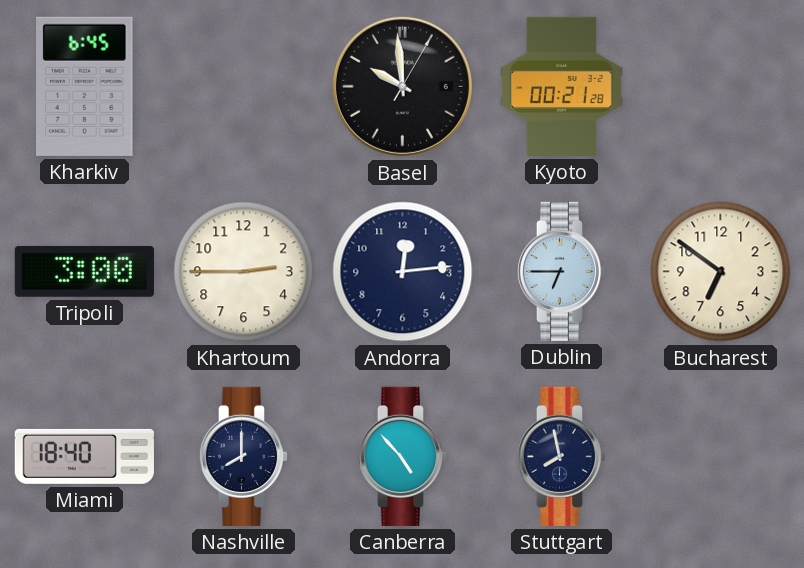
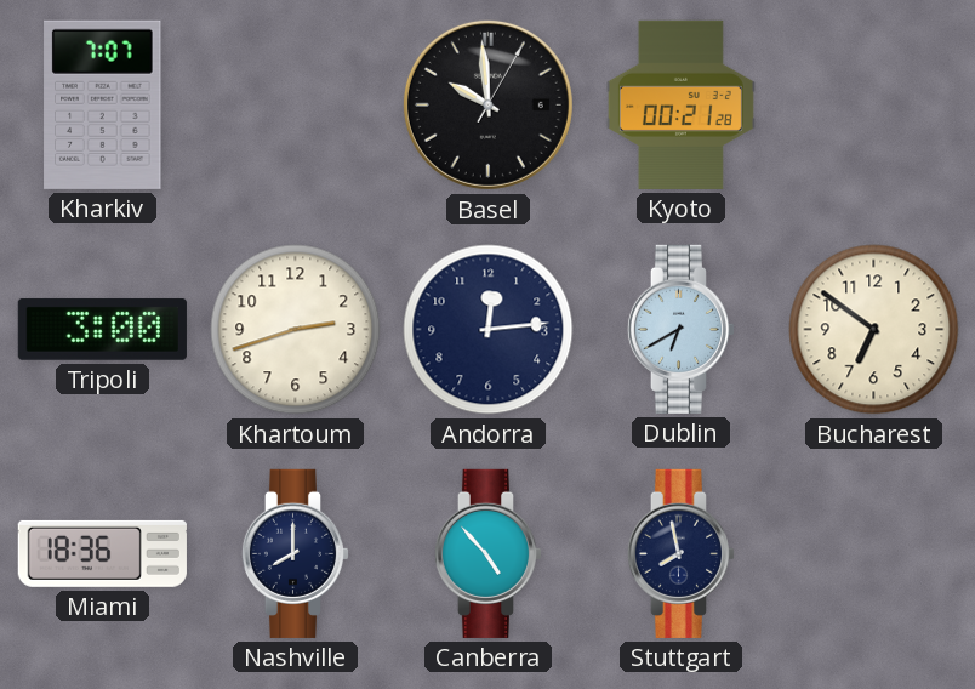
Kharkiv: 6:45 -> 7:07
Khartoum: 2:45 -> 2:42
Dublin: 6:45 -> 6:40
Miami: 18:40 -> 18:36
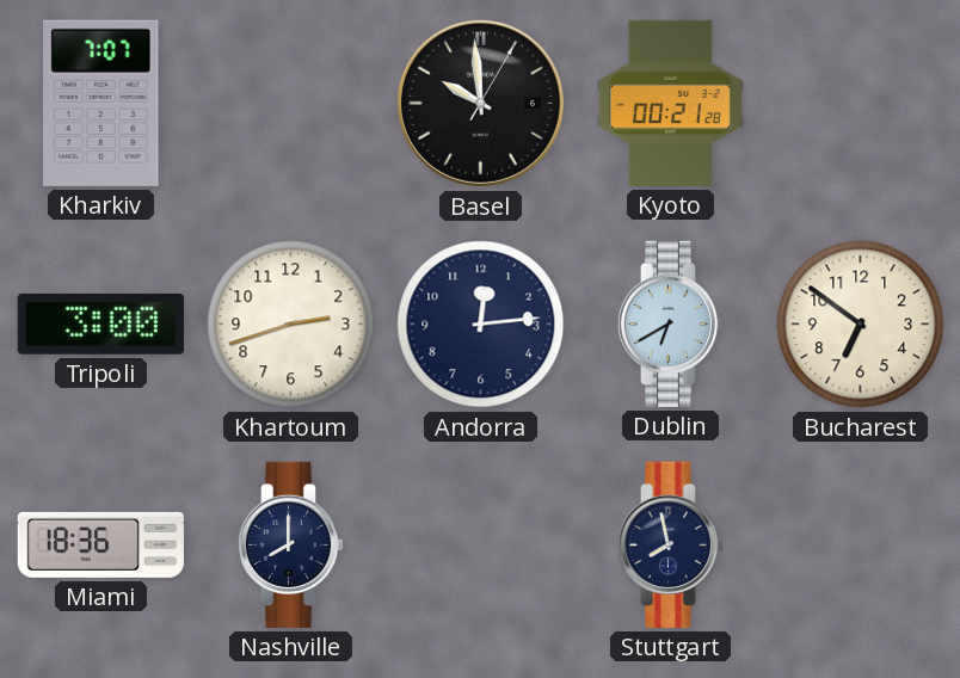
Canberra: 4:53 -> none
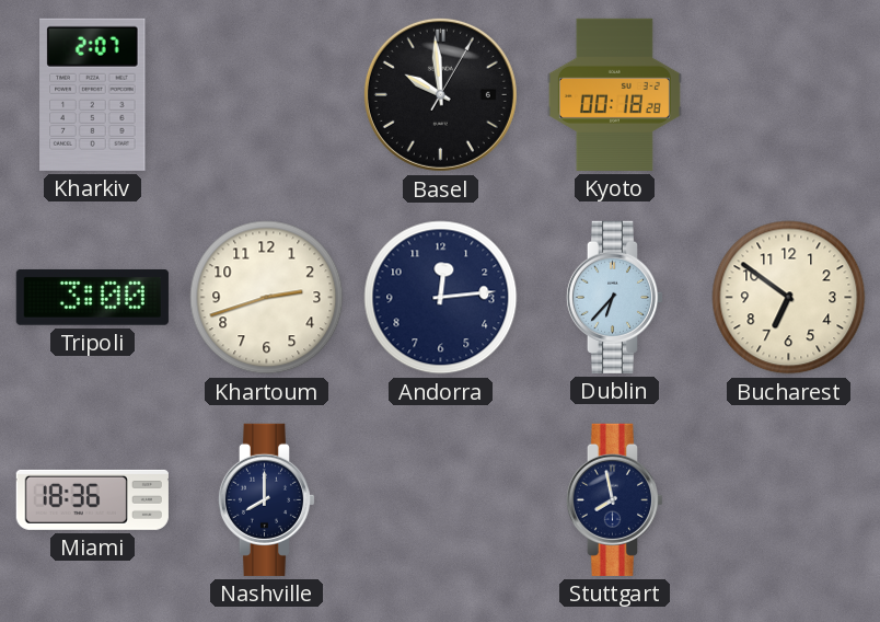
Kharkiv: 7:07 -> 2:07
Kyoto: 00:21 -> 00:18
Dublin: 6:40 -> 6:37
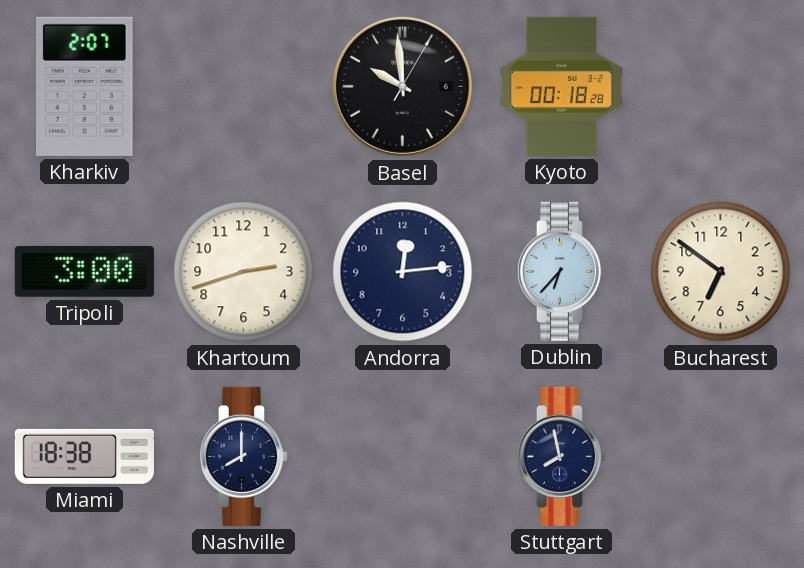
Miami: 18:36 -> 18:38
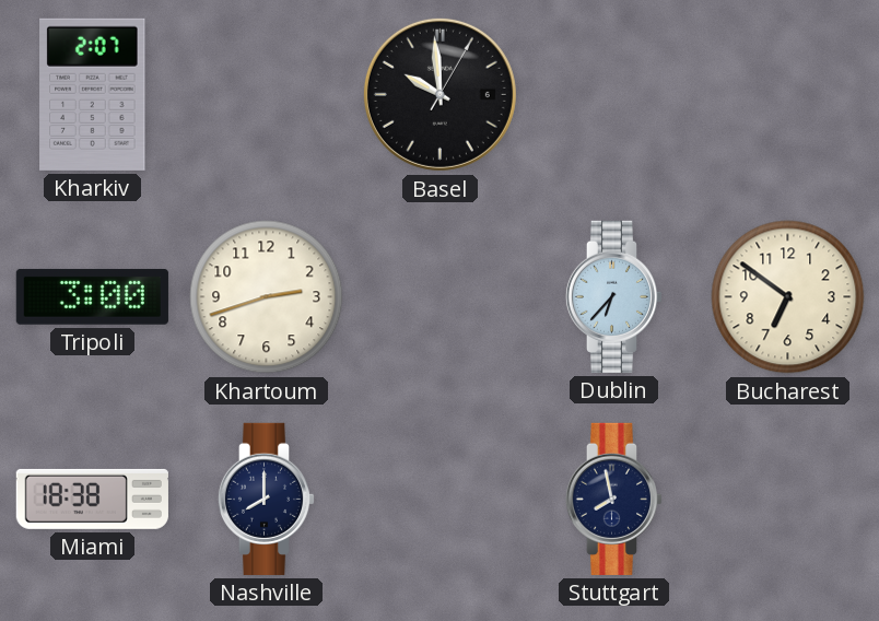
Kyoto: 00:18 -> none
Andorra: 12:14 -> none
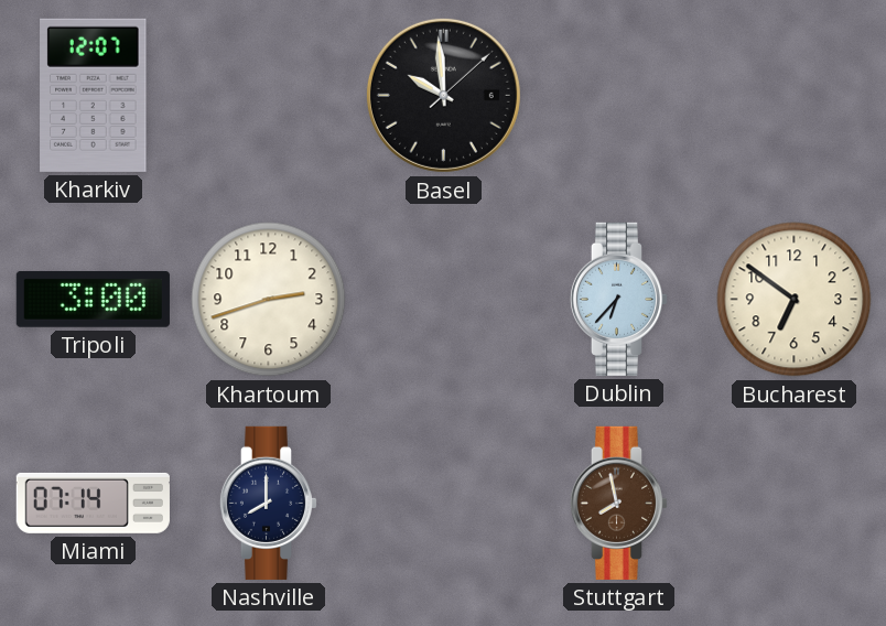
Kharkiv: 2:07 -> 12:07
Basel: 9:59:05 -> 9:59:08
Miami: 18:38 -> 07:14
Stuttgart dial: navy -> brown
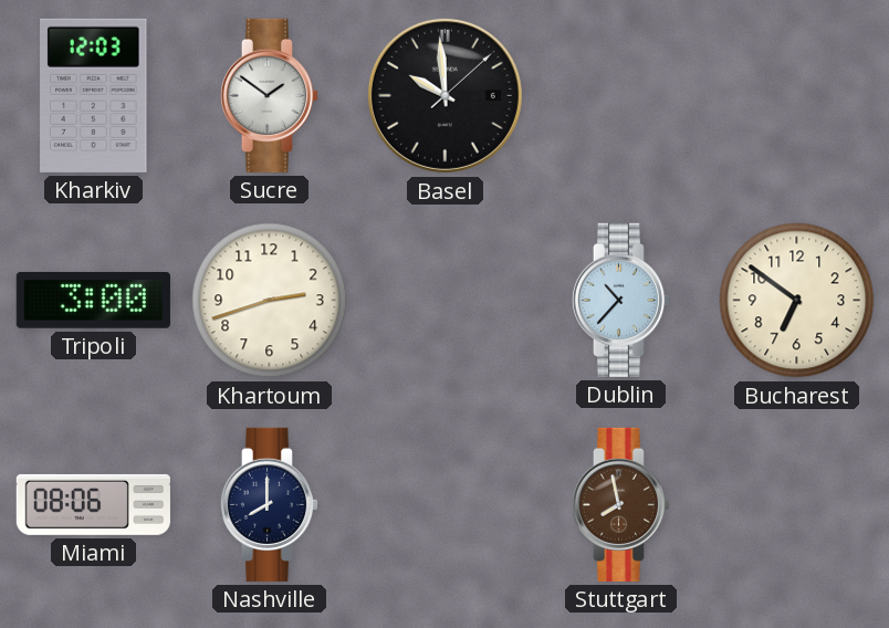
Kharkiv: 12:07 -> 12:03
Sucre: none -> 1:51
Dublin: 6:37 -> 10:37
Miami: 07:14 -> 08:06
